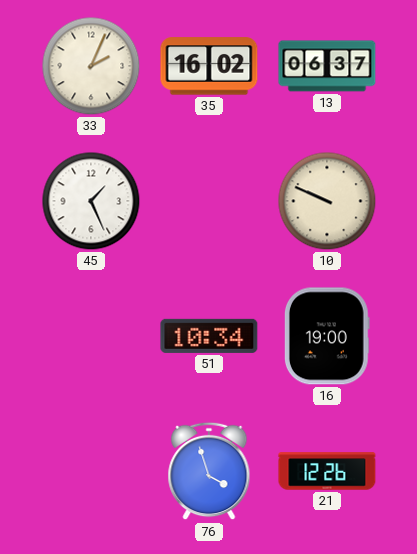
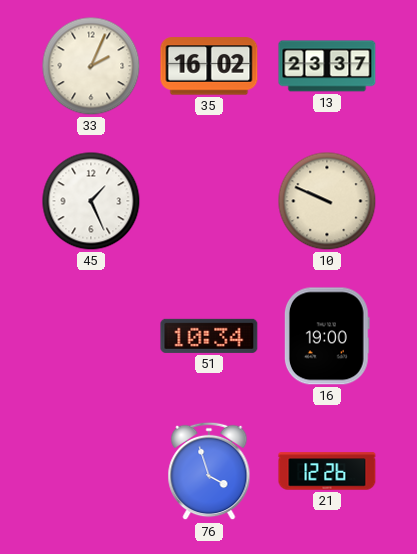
13: 06:37 -> 23:37
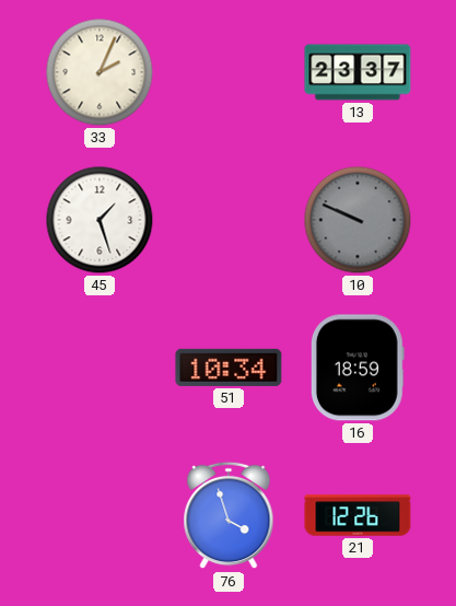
35: 16:02 -> none
45: 1:26 -> 1:27
10 dial: cream -> grey
16: 19:00 -> 18:59
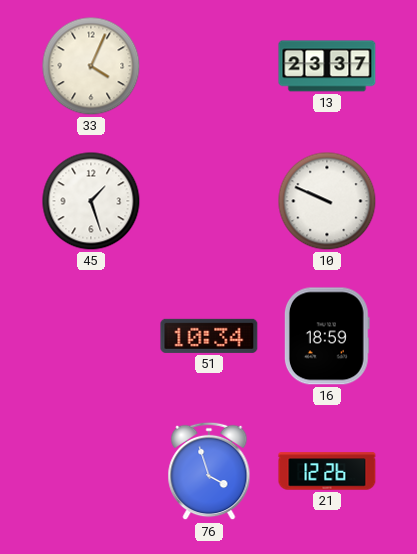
33: 2:04 -> 4:04
10 dial: grey -> white
